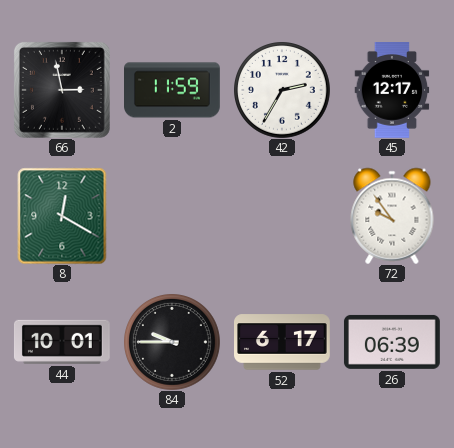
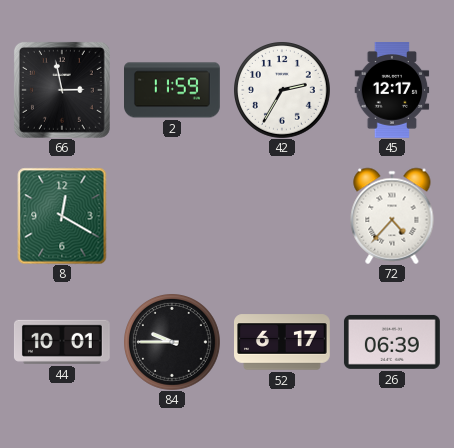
72: 9:54 -> 4:37
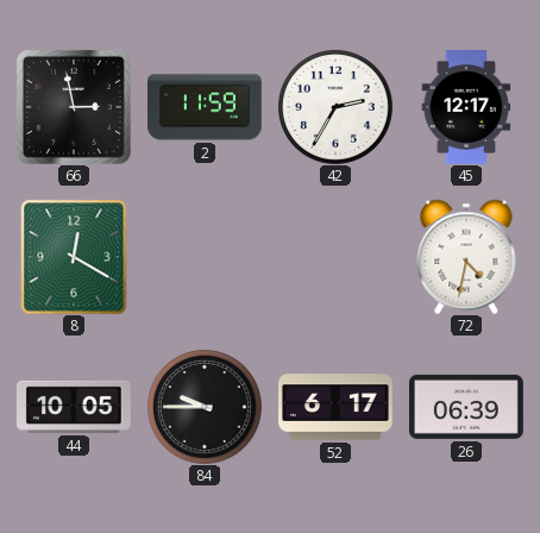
72: 4:37 -> 4:32
44: 10:01 -> 10:05
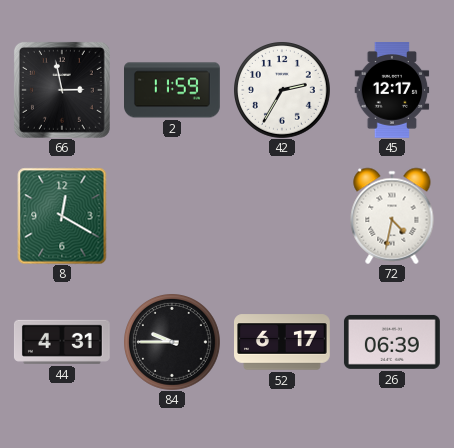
44: 10:05 -> 4:31
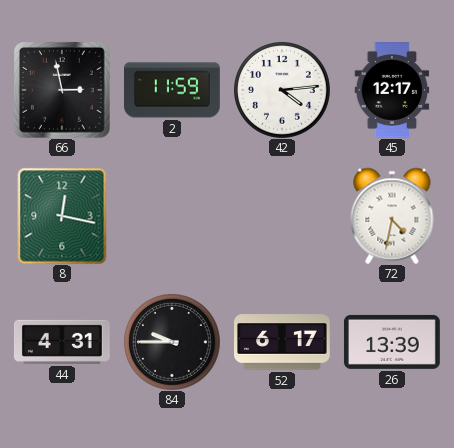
42: 2:35 -> 4:14
8: 12:20 -> 12:17
26: 06:39 -> 13:39
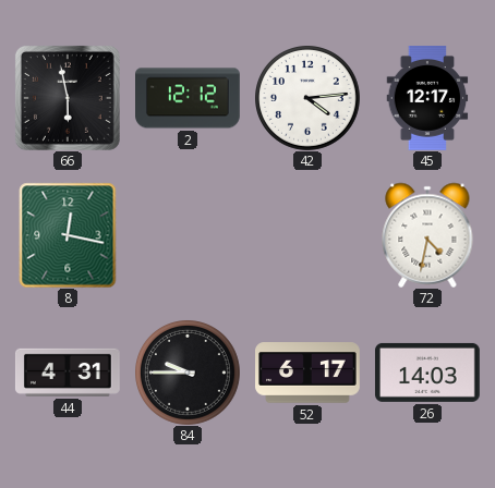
66: 2:58 -> 5:58
2: 11:59 -> 12:12
26: 13:39 -> 14:03
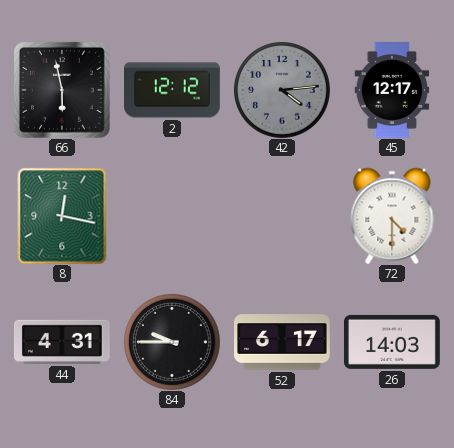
42 dial: white -> grey
72: 4:32 -> 4:30
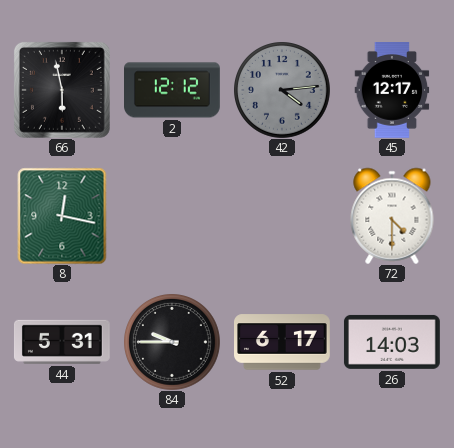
44: 4:31 -> 5:31
